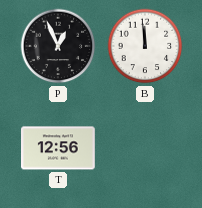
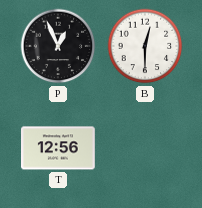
B: 11:59 -> 12:30
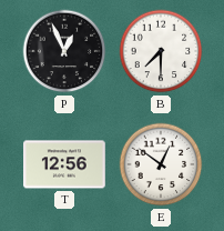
B: 12:30 -> 7:30
E: none -> 12:51
